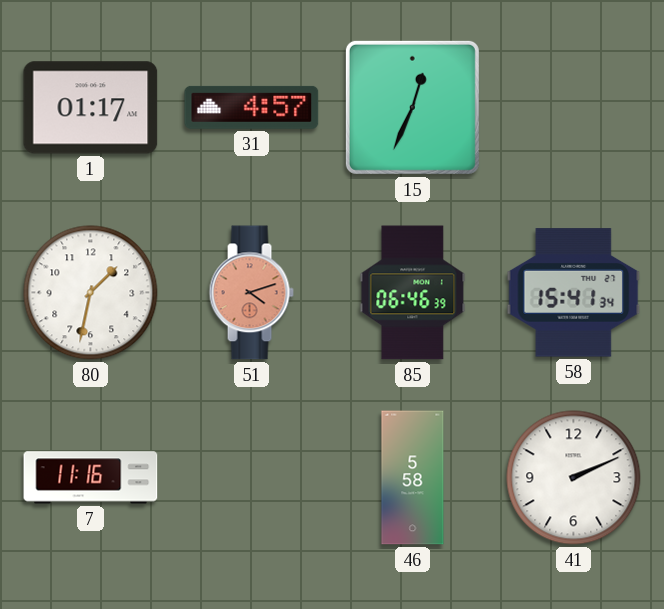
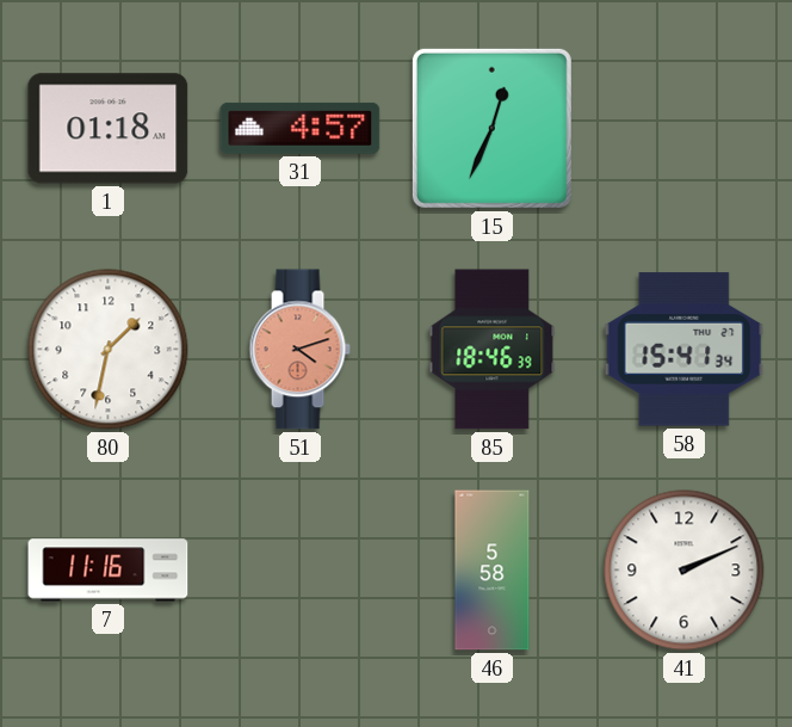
1: 01:17 -> 01:18
85: 06:46 -> 18:46
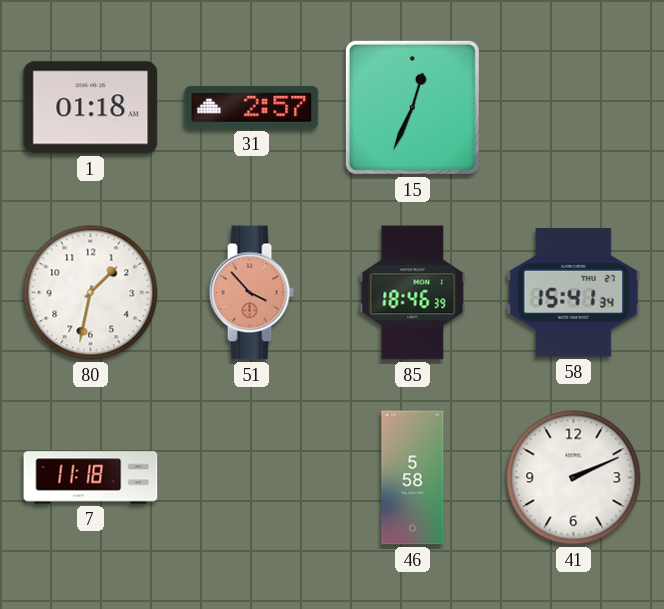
31: 4:57 -> 2:57
51: 4:12 -> 3:53
7: 11:16 -> 11:18
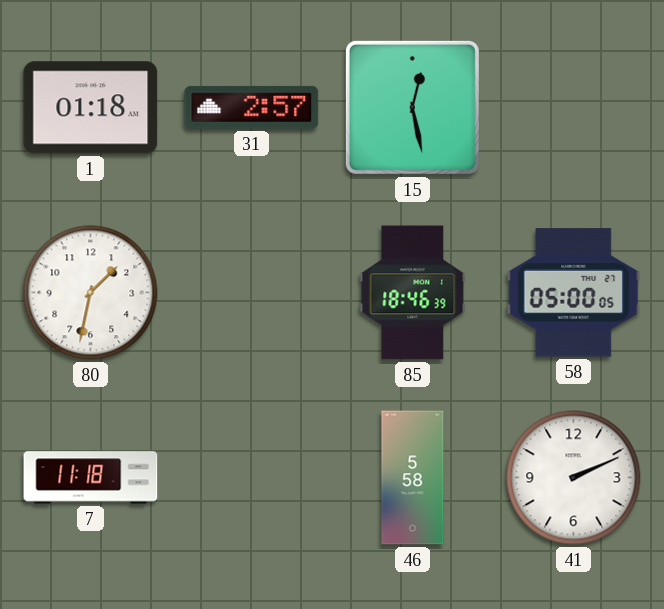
15: 12:34 -> 12:28
51: 3:53 -> none
58: 15:41 -> 05:00
